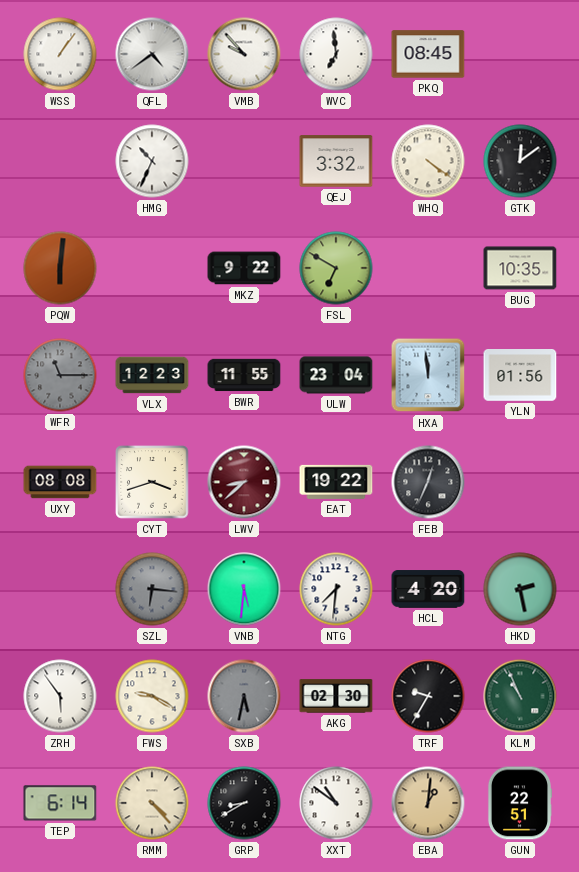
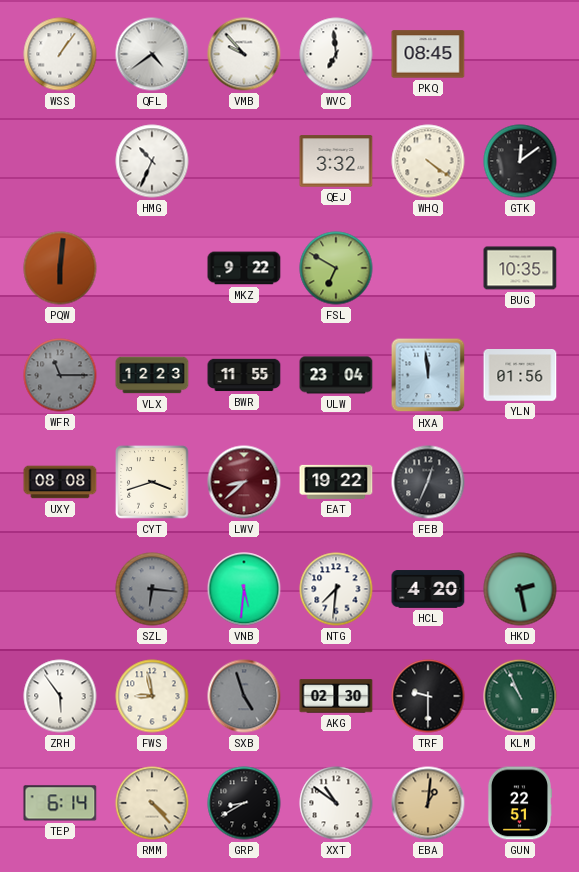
FWS: 9:20 -> 8:58
SXB: 5:32 -> 4:57
TRF: 9:35 -> 9:30
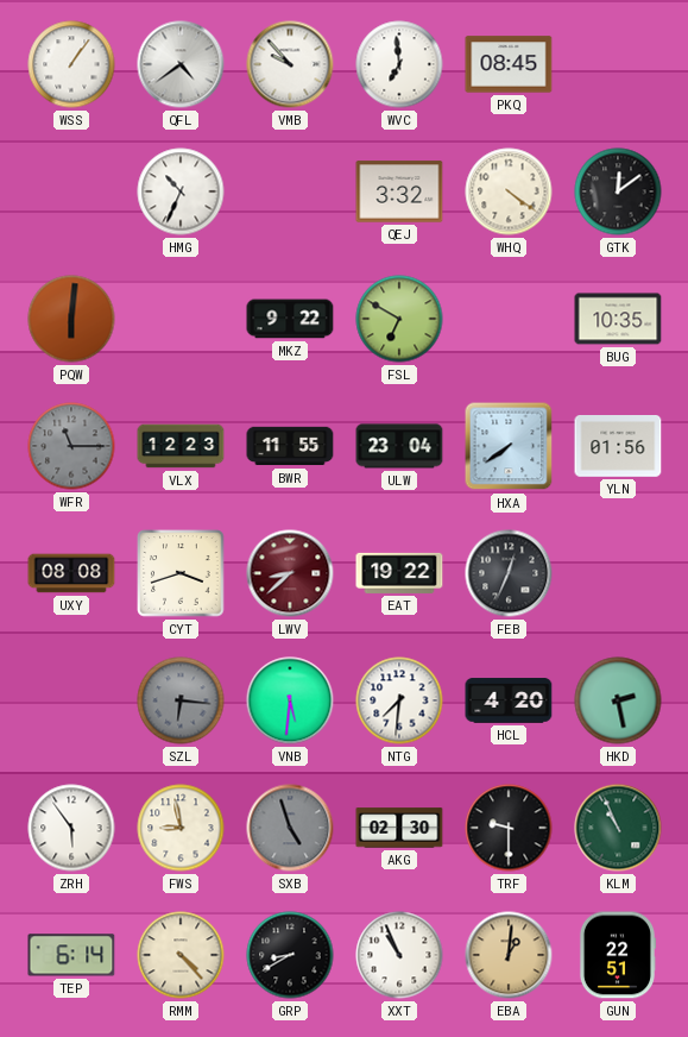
HXA: 11:59 -> 7:39
XXT: 10:51 -> 10:56
